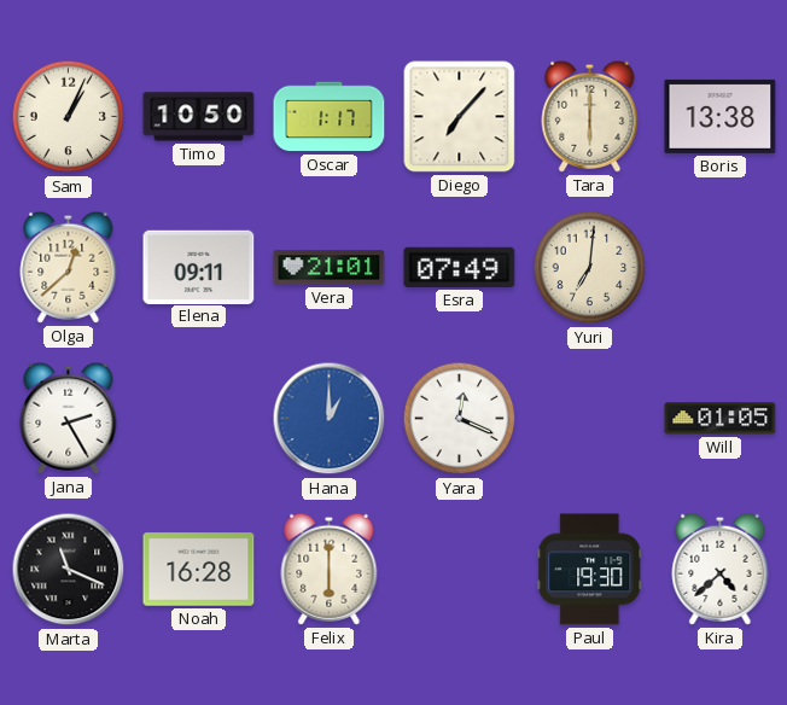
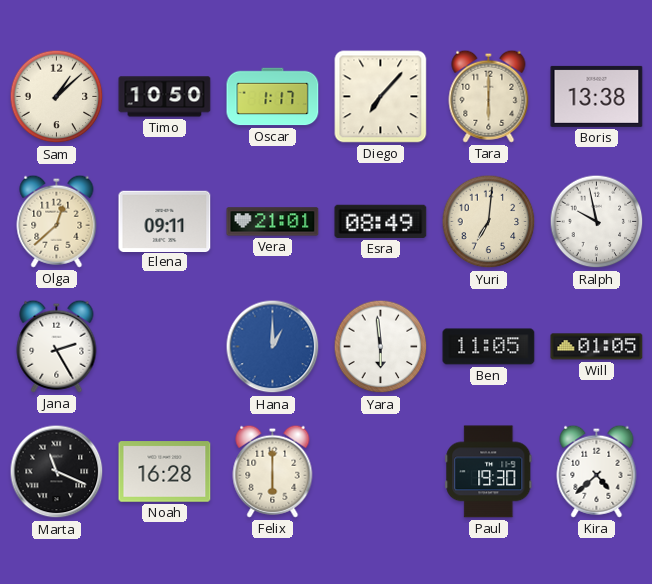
Sam: 1:04 -> 1:08
Esra: 07:49 -> 08:49
Ralph: none -> 9:58
Yara: 12:19 -> 5:59
Ben: none -> 11:05
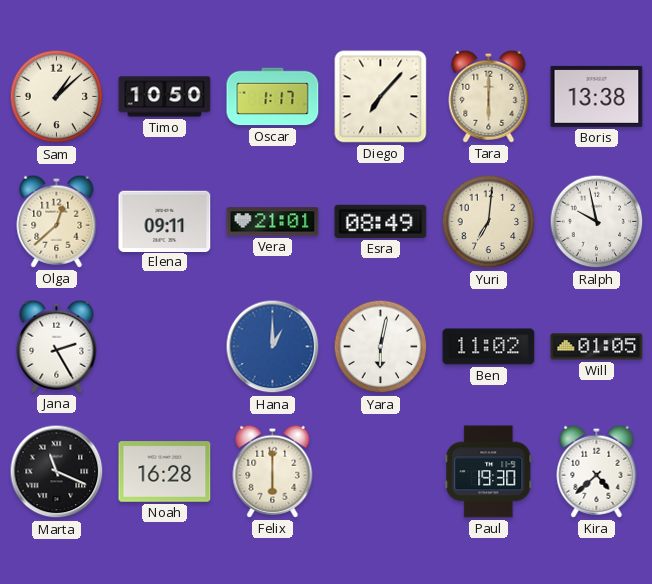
Yara: 5:59 -> 6:02
Ben: 11:05 -> 11:02
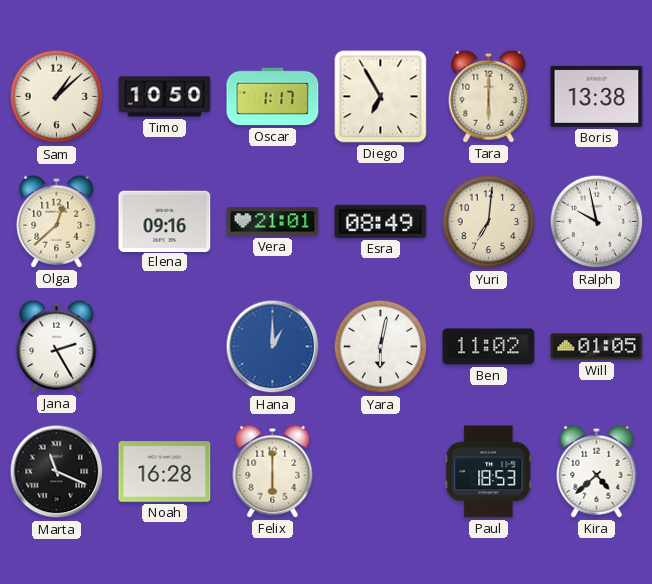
Diego: 7:07 -> 6:55
Elena: 09:11 -> 09:16
Paul: 19:30 -> 18:53
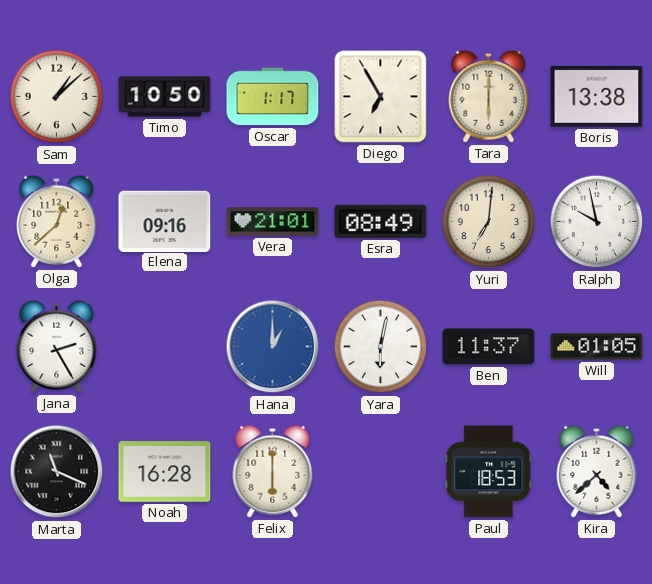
Ben: 11:02 -> 11:37
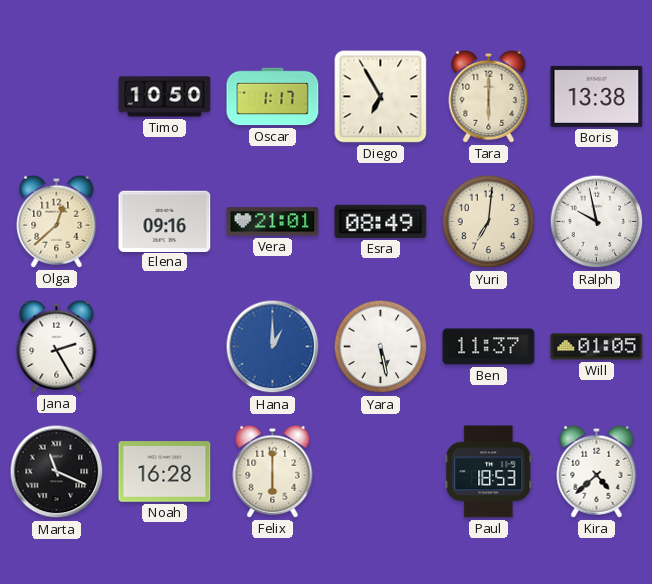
Sam: 1:08 -> none
Yara: 6:02 -> 5:28
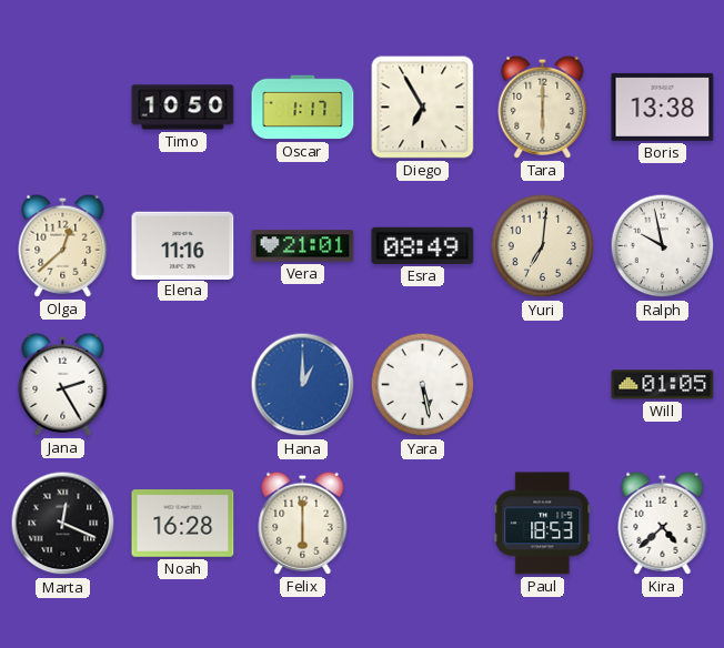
Elena: 09:16 -> 11:16
Ben: 11:37 -> none
Marta: 11:19 -> 12:19
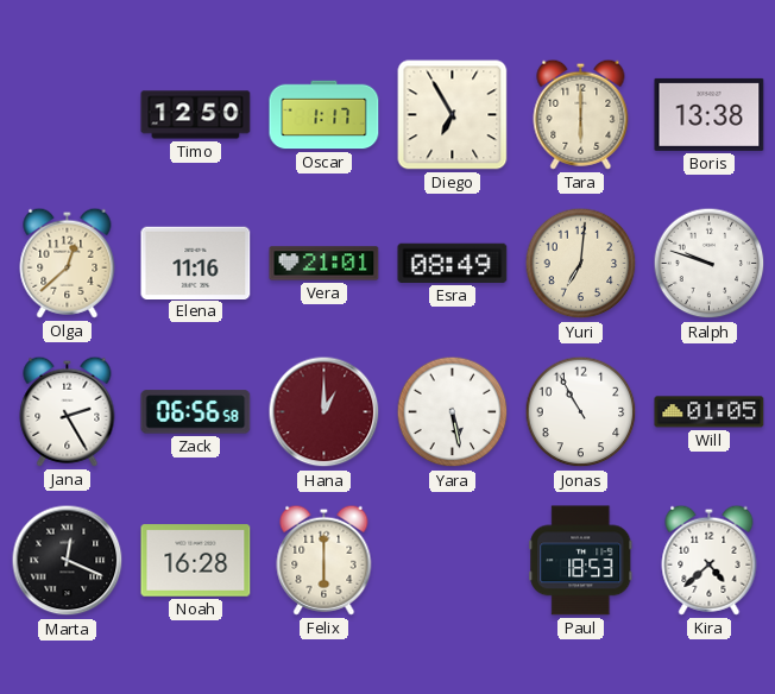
Timo: 10:50 -> 12:50
Ralph: 9:58 -> 9:48
Zack: none -> 06:56
Hana dial: blue -> burgundy
Jonas: none -> 10:55
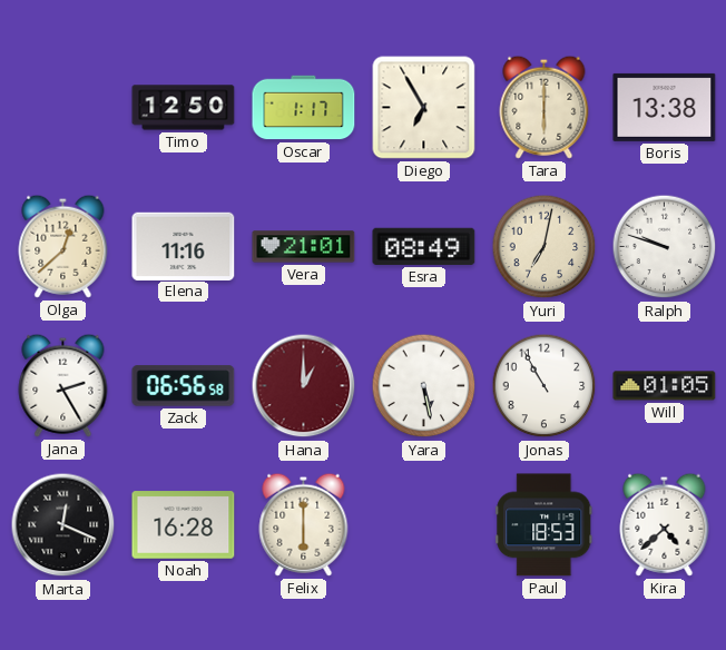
Yuri: 7:01 -> 7:02
